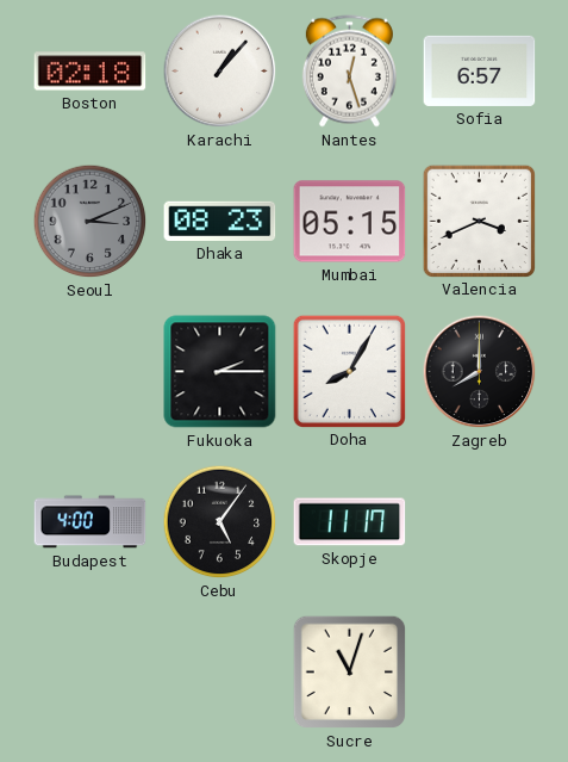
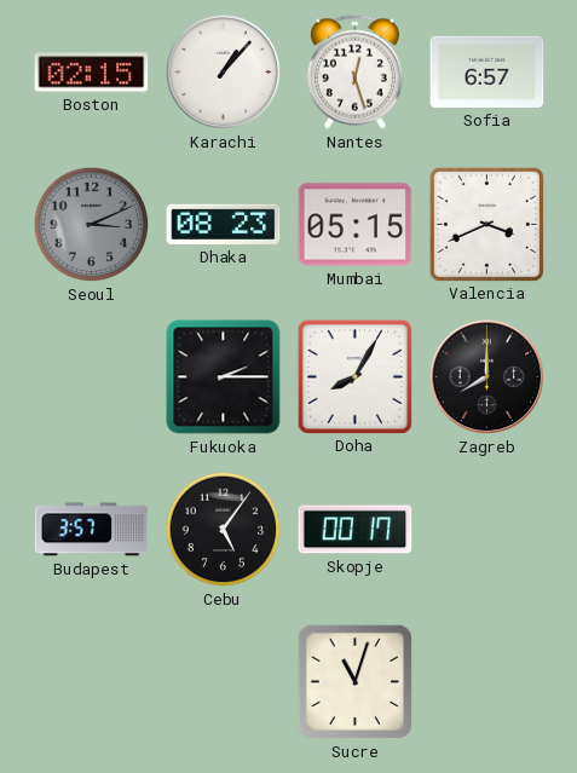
Boston: 02:18 -> 02:15
Budapest: 4:00 -> 3:57
Skopje: 11:17 -> 00:17
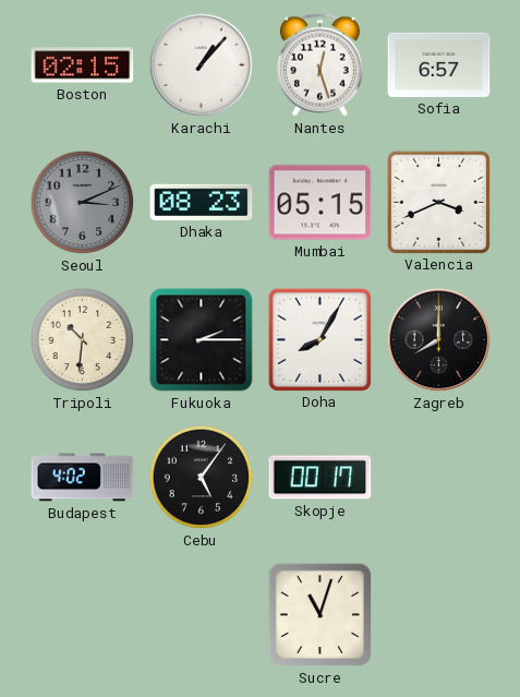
Tripoli: none -> 10:31
Budapest: 3:57 -> 4:02
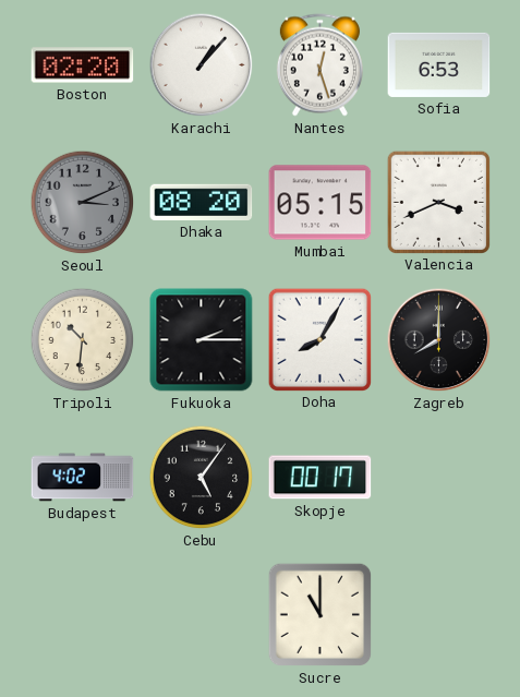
Boston: 02:15 -> 02:20
Sofia: 6:57 -> 6:53
Dhaka: 08:23 -> 08:20
Sucre: 11:03 -> 11:00
